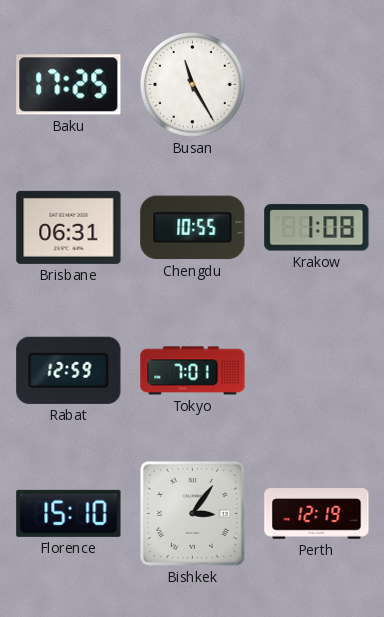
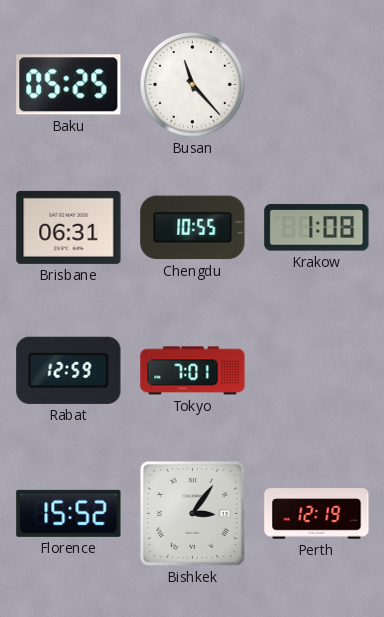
Baku: 17:25 -> 05:25
Busan: 11:25 -> 11:23
Florence: 15:10 -> 15:52
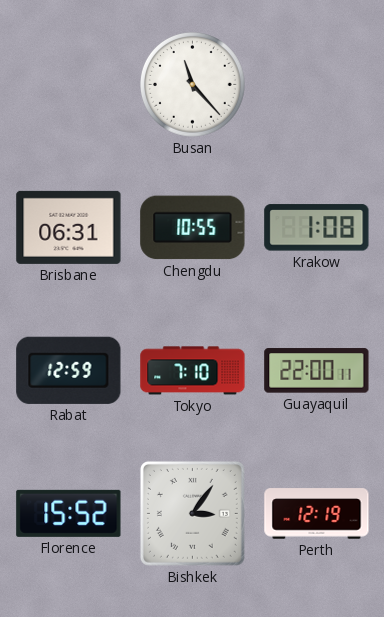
Baku: 05:25 -> none
Tokyo: 7:01 -> 7:10
Guayaquil: none -> 22:00
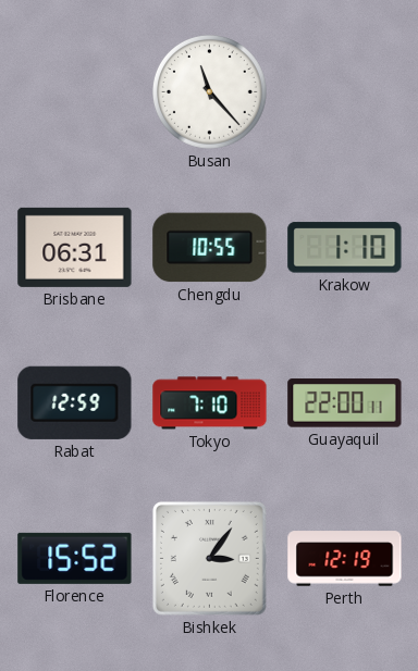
Krakow: 1:08 -> 1:10
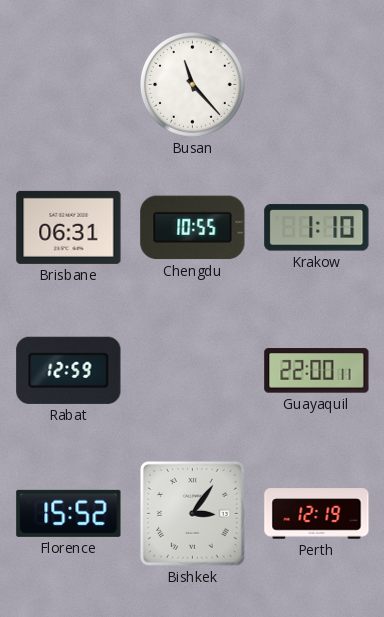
Tokyo: 7:10 -> none
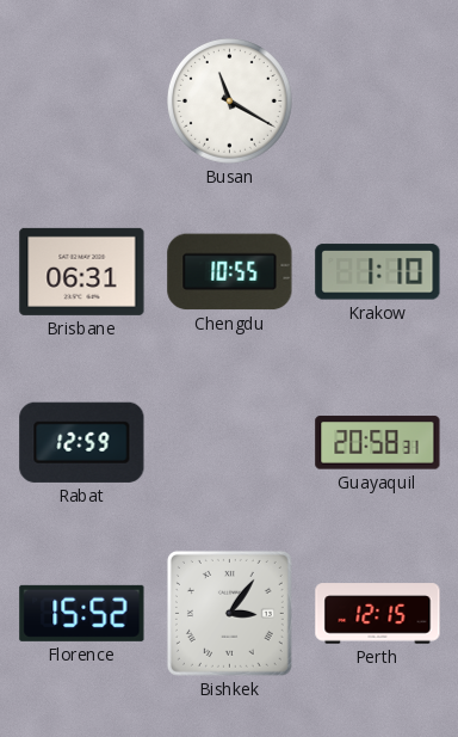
Busan: 11:23 -> 11:20
Guayaquil: 22:00 -> 20:58
Perth: 12:19 -> 12:15
